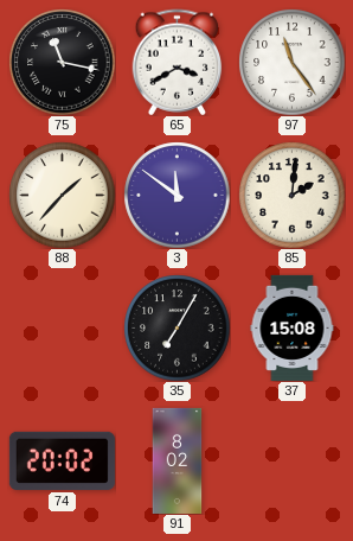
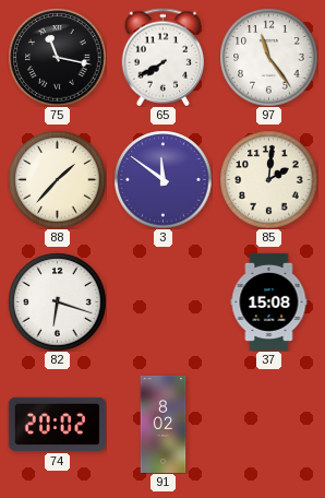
65: 3:40 -> 7:40
82: none -> 6:18
35: 7:05 -> none
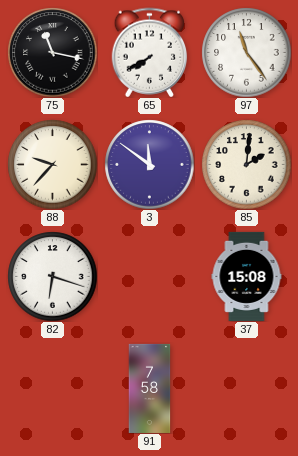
88: 1:37 -> 9:37
74: 20:02 -> none
91: 8:02 -> 7:58
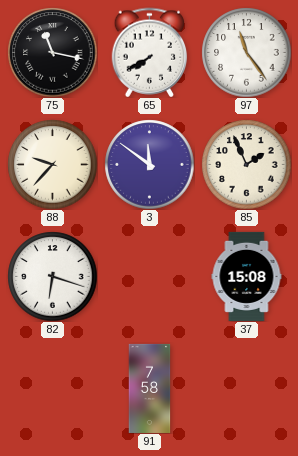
85: 2:01 -> 1:56
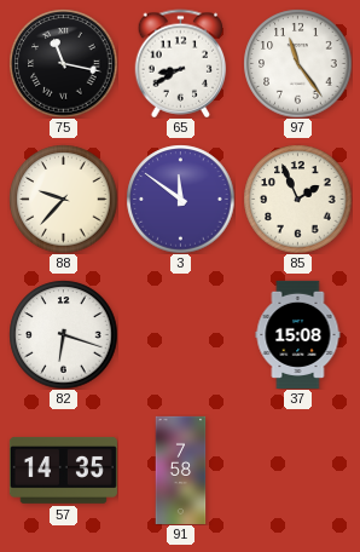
65: 7:40 -> 8:40
57: none -> 14:35
